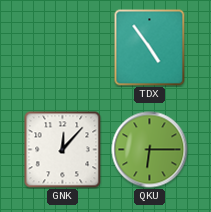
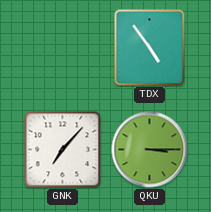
GNK: 12:07 -> 7:07
QKU: 6:15 -> 3:15
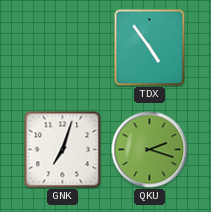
GNK: 7:07 -> 7:03
QKU: 3:15 -> 2:18
